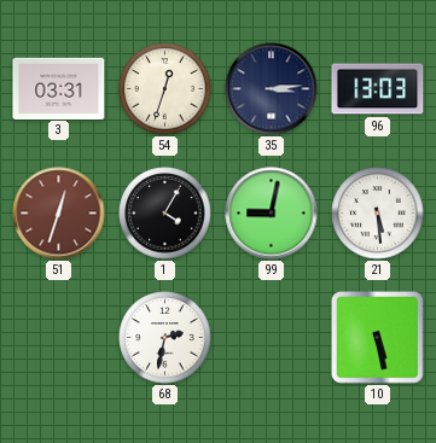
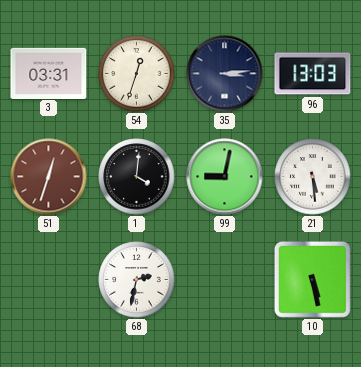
1: 4:05 -> 4:01
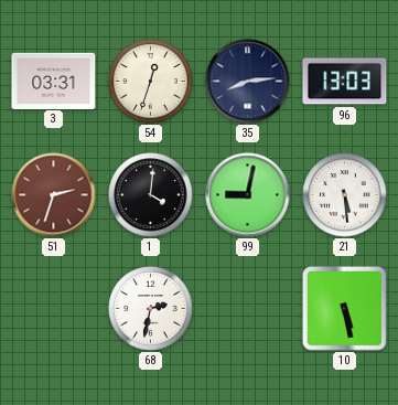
35: 3:14 -> 8:14
51: 12:33 -> 2:33
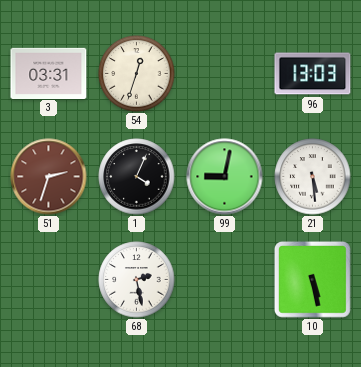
35: 8:14 -> none
1: 4:01 -> 4:04
68: 2:32 -> 2:28
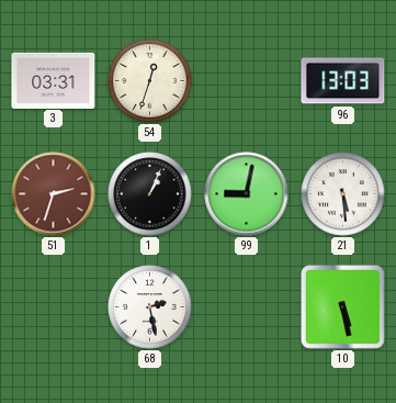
1: 4:04 -> 1:04
